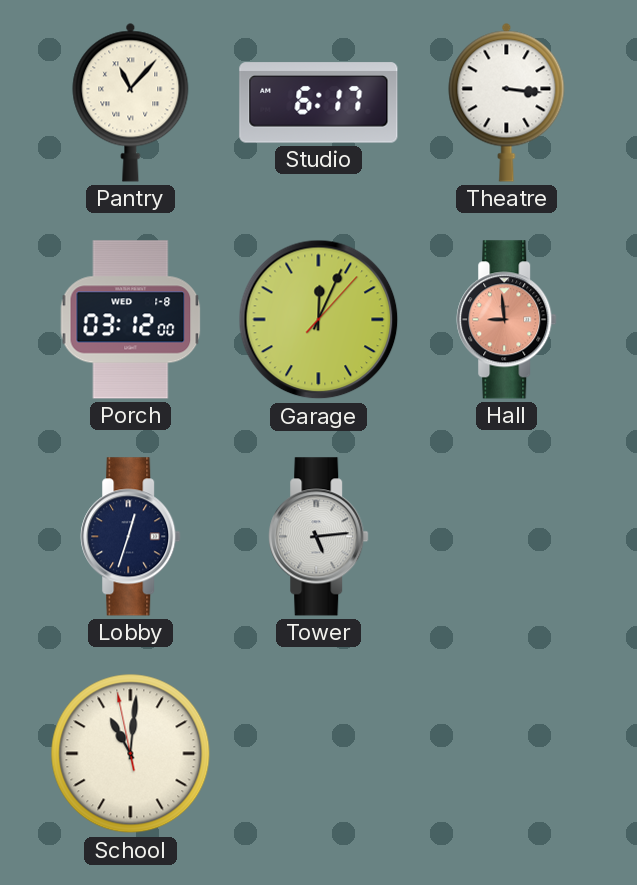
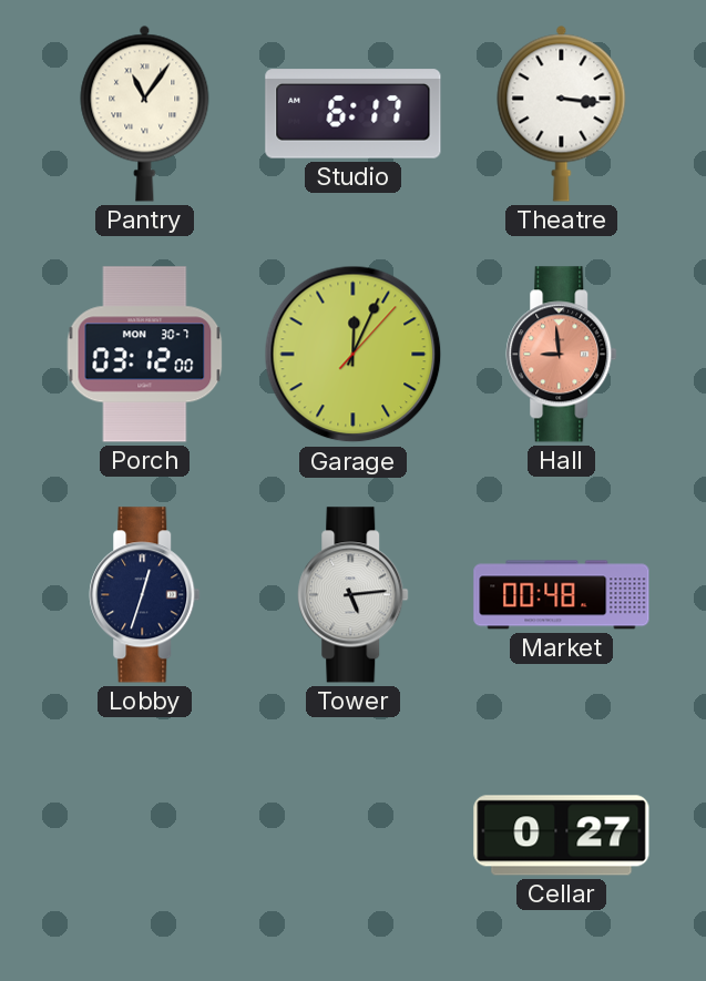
Pantry: 11:07 -> 11:06
Porch date: WED 1-8 -> MON 30-7
Market: none -> 00:48
School: 11:00 -> none
Cellar: none -> 0:27
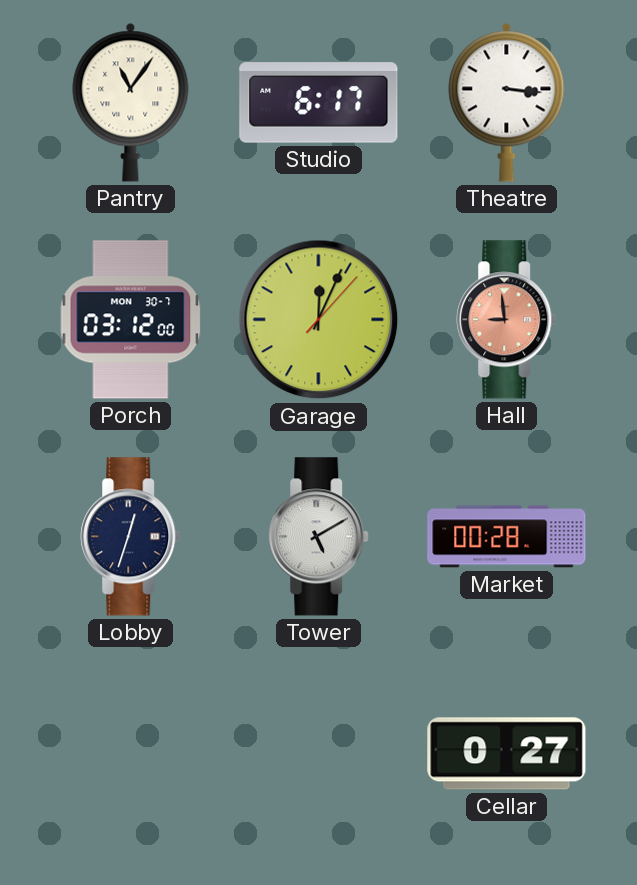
Tower: 5:14 -> 5:10
Market: 00:48 -> 00:28
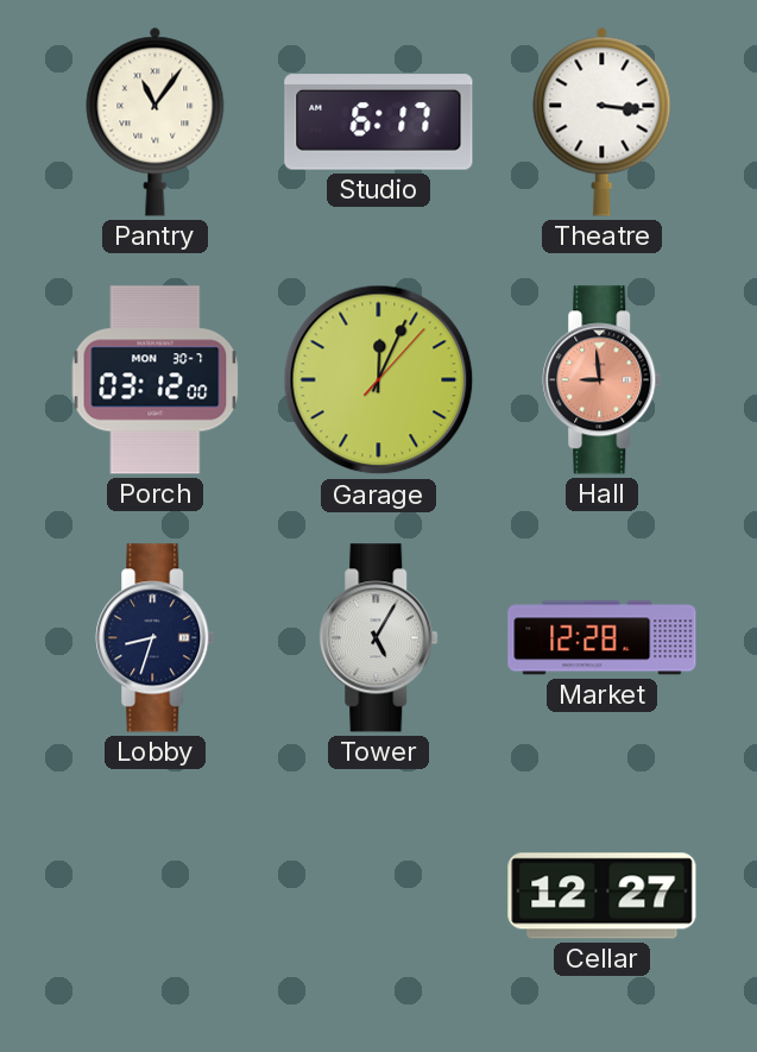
Lobby: 12:33 -> 8:33
Tower: 5:10 -> 5:05
Market: 00:28 -> 12:28
Cellar: 0:27 -> 12:27
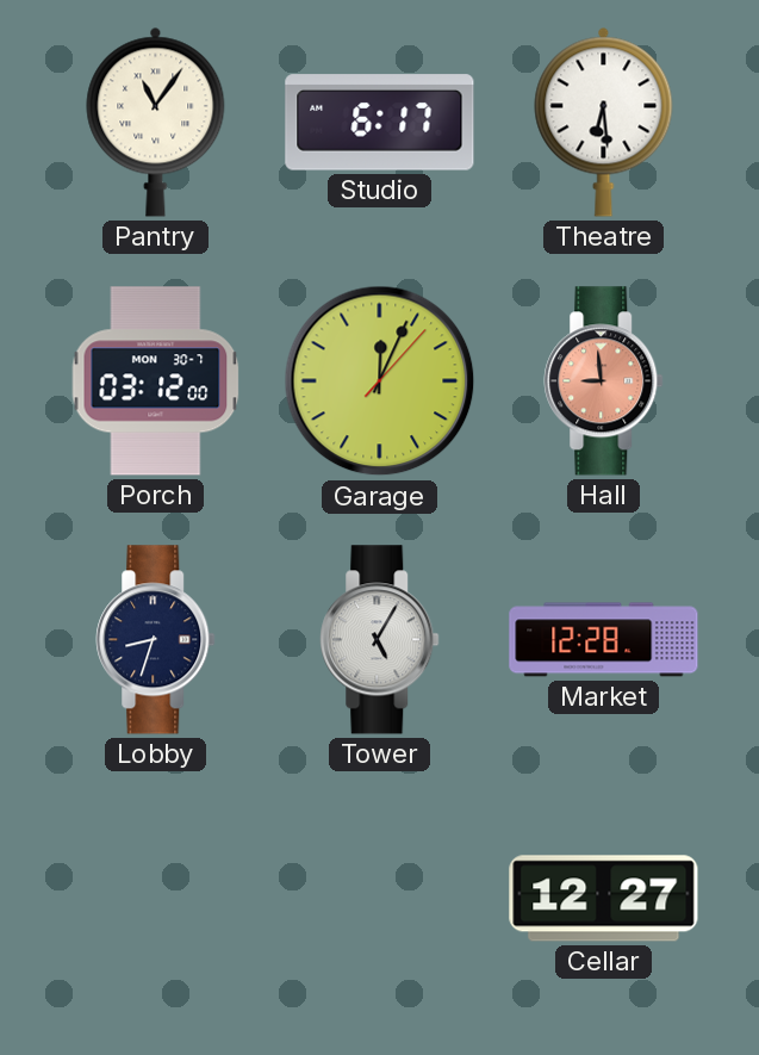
Theatre: 3:16 -> 6:29
